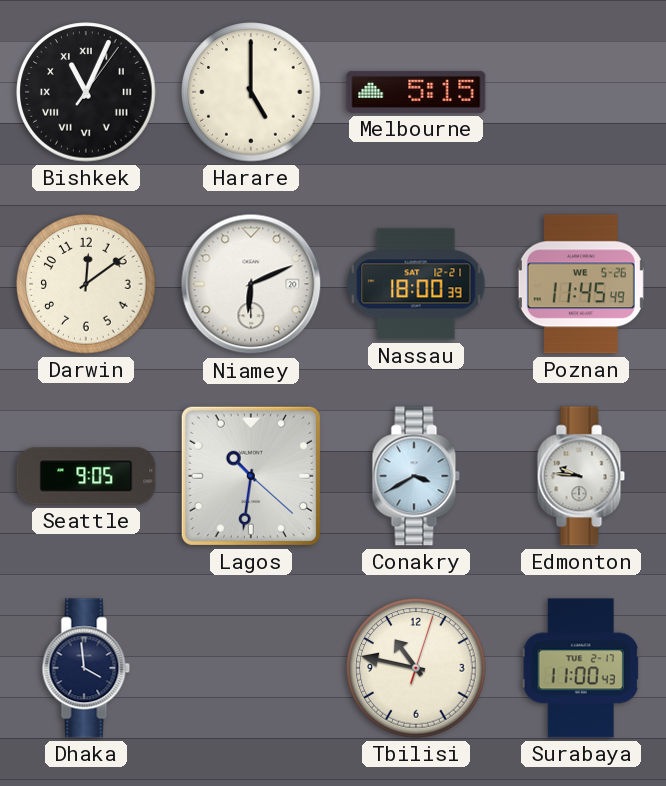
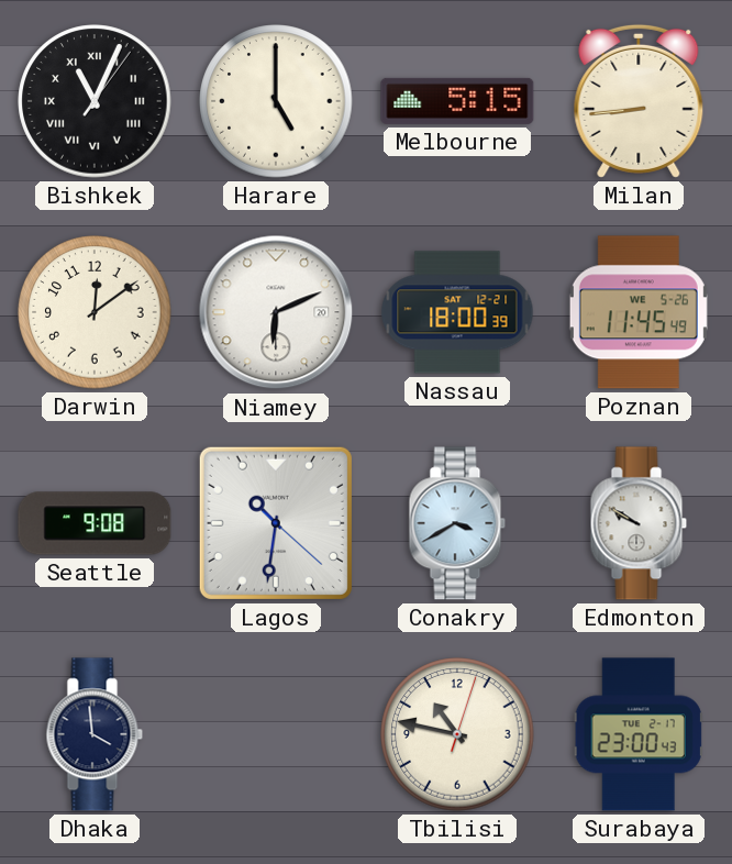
Milan: none -> 8:44
Seattle: 9:05 -> 9:08
Edmonton: 9:46 -> 9:50
Surabaya: 11:00 -> 23:00
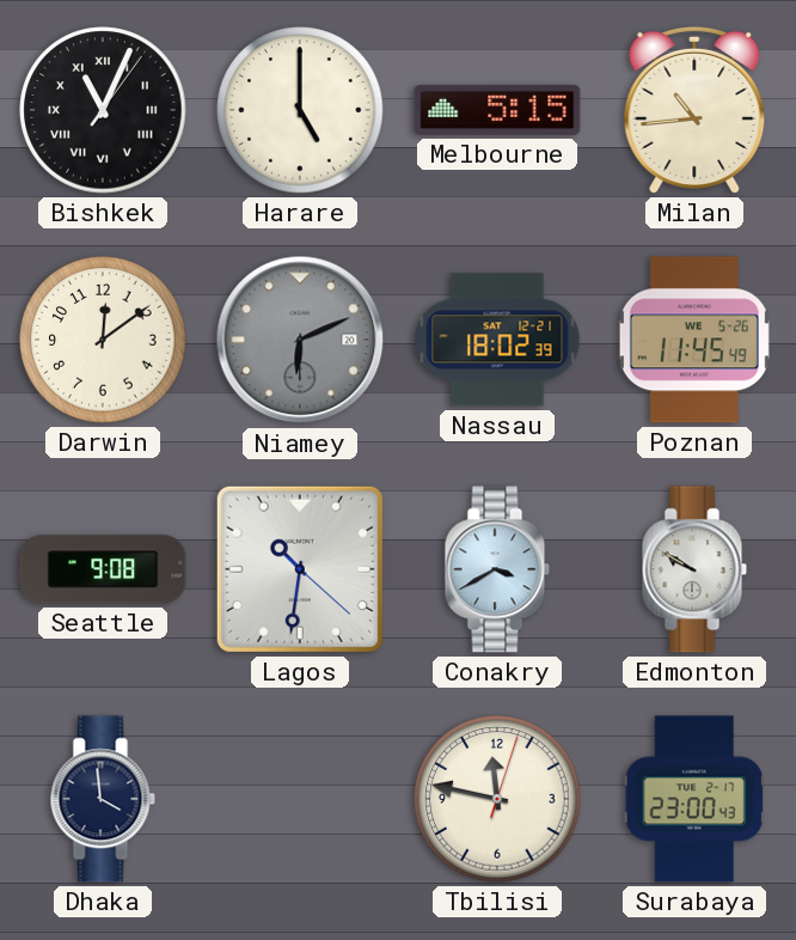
Milan: 8:44 -> 10:44
Niamey dial: white -> grey
Nassau: 18:00 -> 18:02
Tbilisi: 10:47 -> 11:47
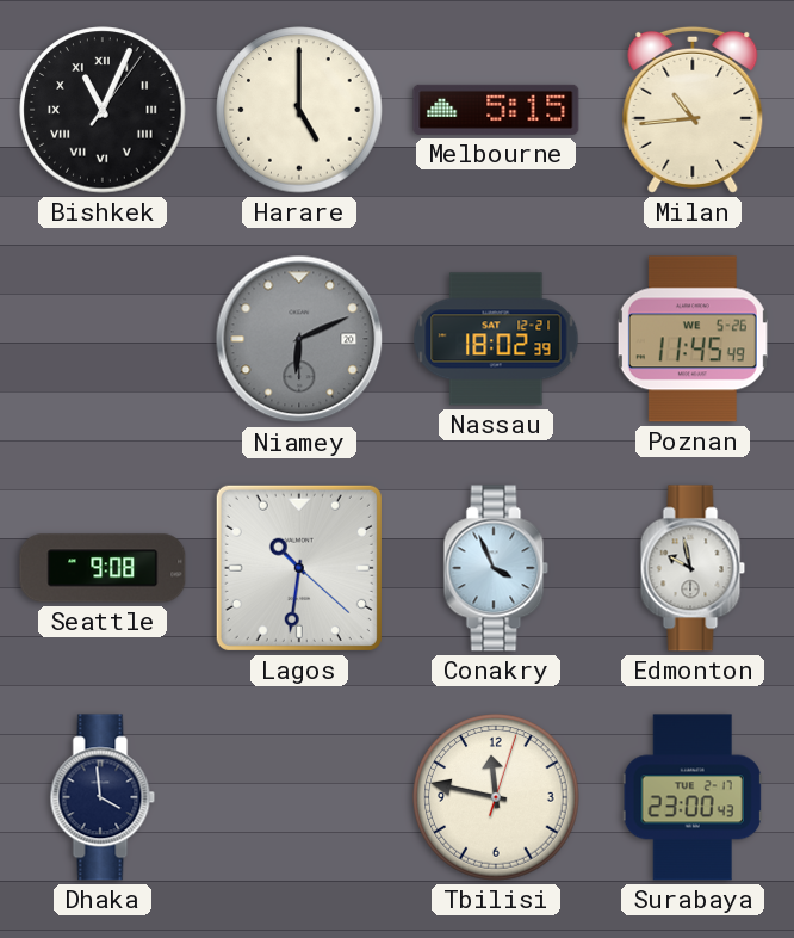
Darwin: 12:09 -> none
Conakry: 3:40 -> 3:56
Edmonton: 9:50 -> 9:58
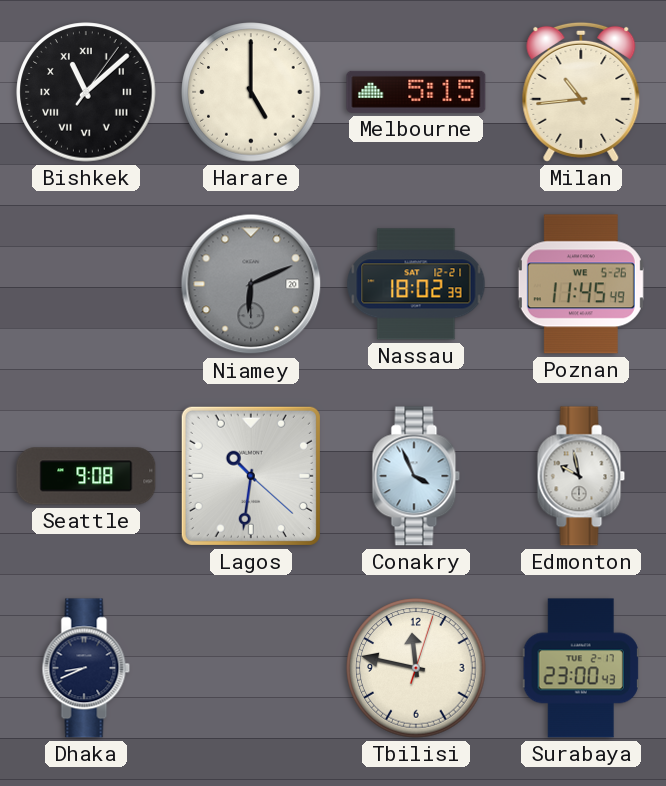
Bishkek: 11:04 -> 11:08
Dhaka: 3:59 -> 8:41
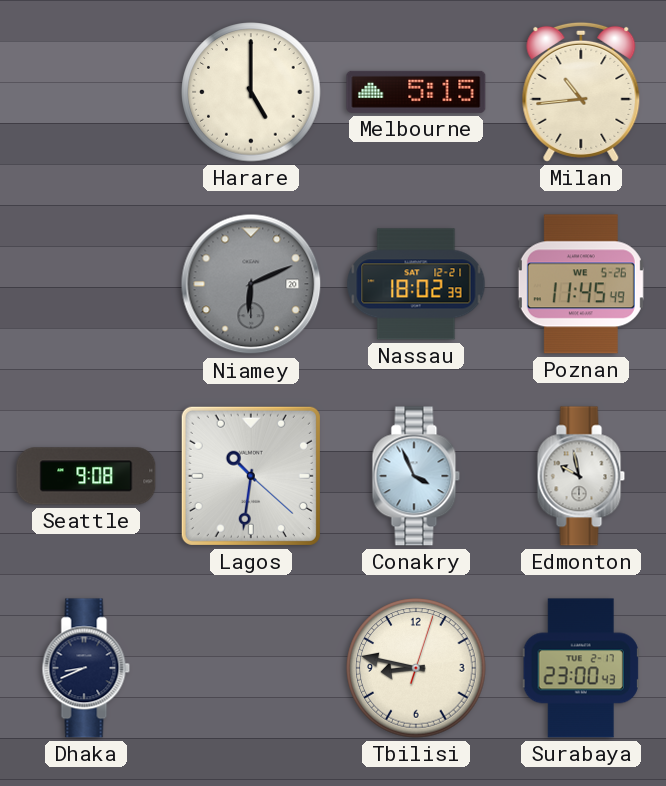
Bishkek: 11:08 -> none
Tbilisi: 11:47 -> 8:47
